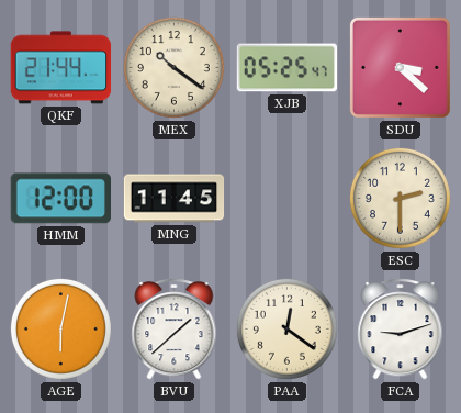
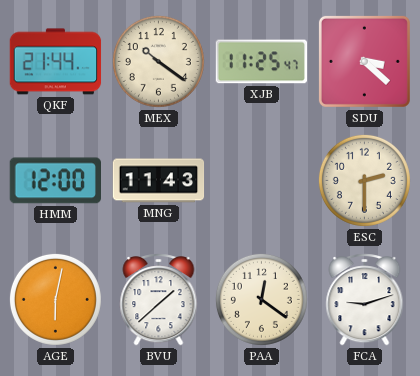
XJB: 05:25 -> 11:25
MNG: 11:45 -> 11:43
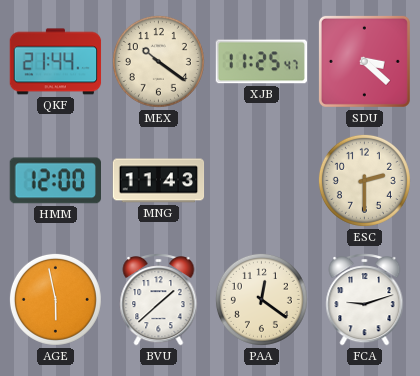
AGE: 6:02 -> 5:58
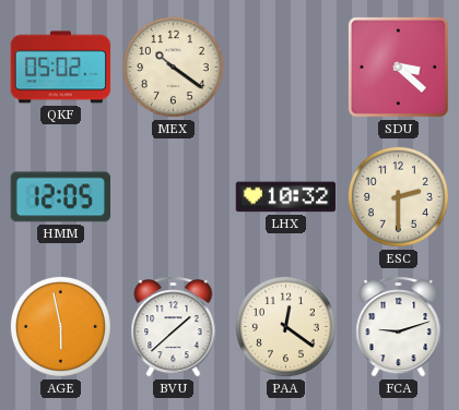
QKF: 21:44 -> 05:02
XJB: 11:25 -> none
HMM: 12:00 -> 12:05
MNG: 11:43 -> none
LHX: none -> 10:32
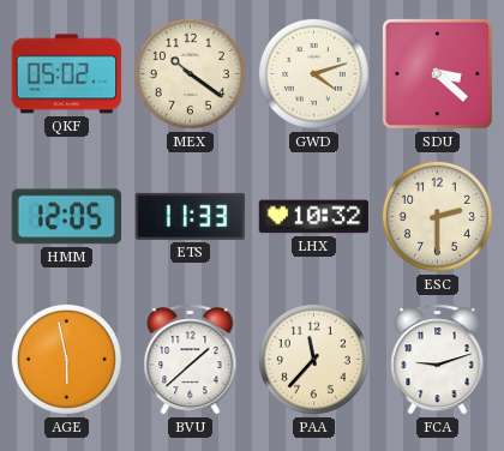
GWD: none -> 4:12
ETS: none -> 11:33
PAA: 12:21 -> 11:37
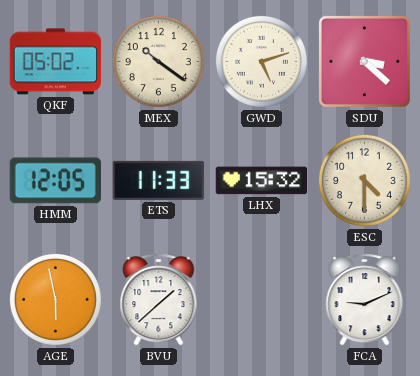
GWD: 4:12 -> 5:12
LHX: 10:32 -> 15:32
ESC: 2:30 -> 4:30
PAA: 11:37 -> none
FCA: 9:12 -> 9:11
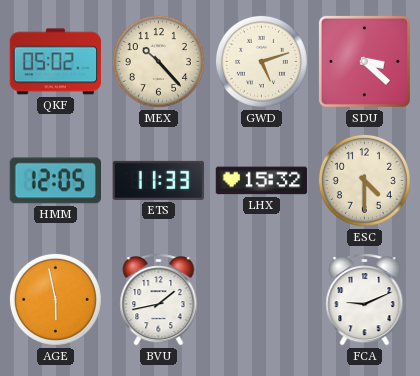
MEX: 10:21 -> 10:23
BVU: 1:38 -> 1:43
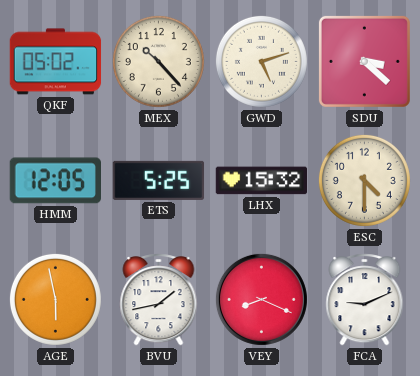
ETS: 11:33 -> 5:25
VEY: none -> 8:19
